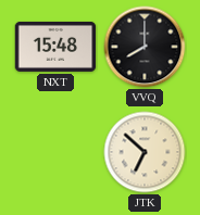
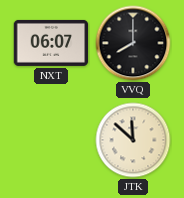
NXT: 15:48 -> 06:07
JTK: 6:52 -> 11:52
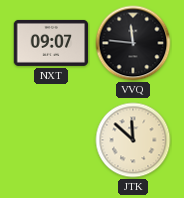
NXT: 06:07 -> 09:07
VVQ: 8:00 -> 11:46
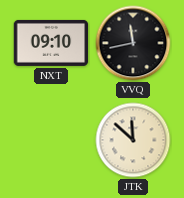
NXT: 09:07 -> 09:10
VVQ: 11:46 -> 11:43
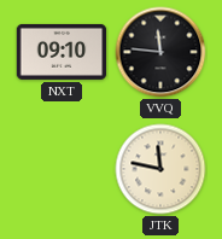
VVQ: 11:43 -> 11:46
JTK: 11:52 -> 11:47
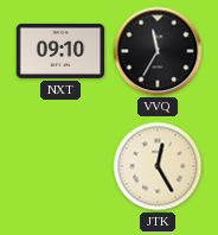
VVQ: 11:46 -> 11:35
JTK: 11:47 -> 12:25
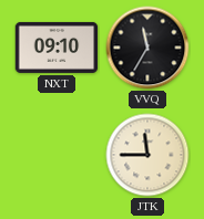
JTK: 12:25 -> 11:45
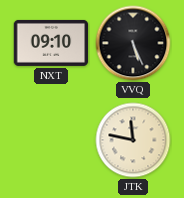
VVQ: 11:35 -> 5:26
JTK: 11:45 -> 11:47
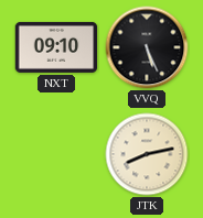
JTK: 11:47 -> 8:13
